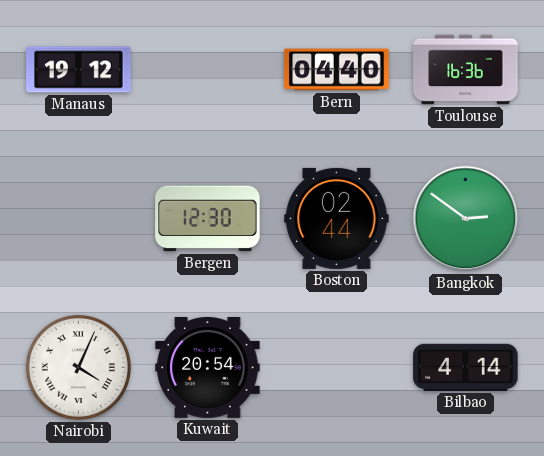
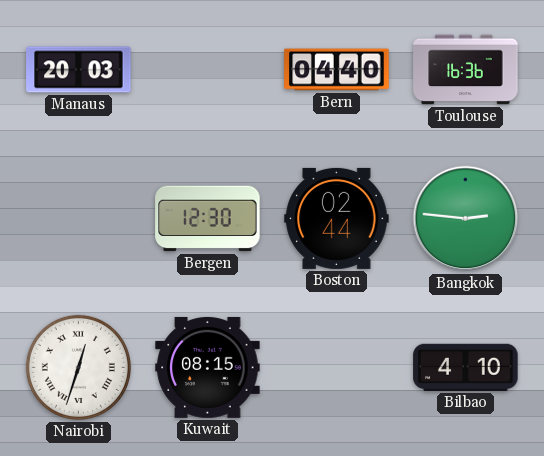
Manaus: 19:12 -> 20:03
Bangkok: 2:51 -> 2:46
Nairobi: 4:04 -> 12:33
Kuwait: 20:54 -> 08:15
Bilbao: 4:14 -> 4:10
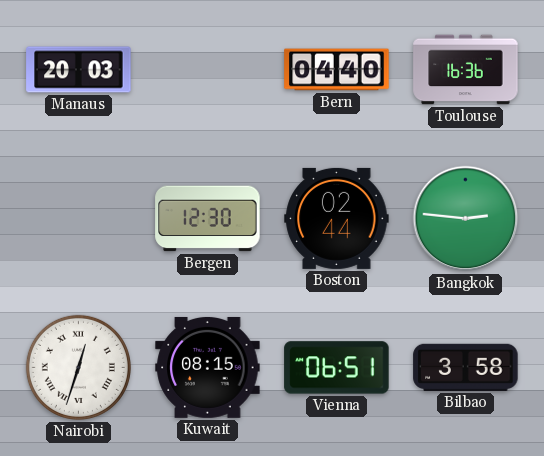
Vienna: none -> 06:51
Bilbao: 4:10 -> 3:58
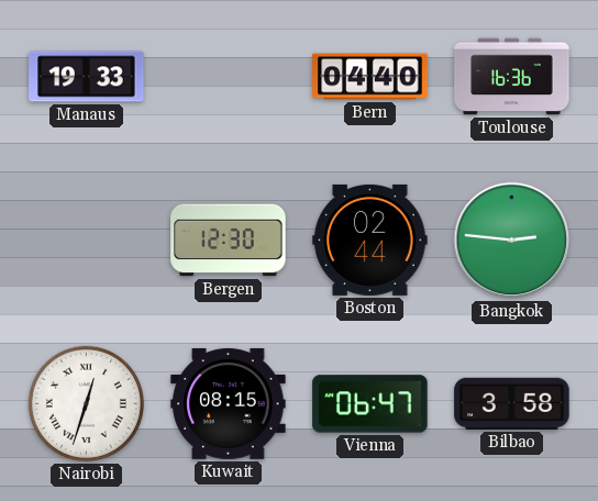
Manaus: 20:03 -> 19:33
Vienna: 06:51 -> 06:47
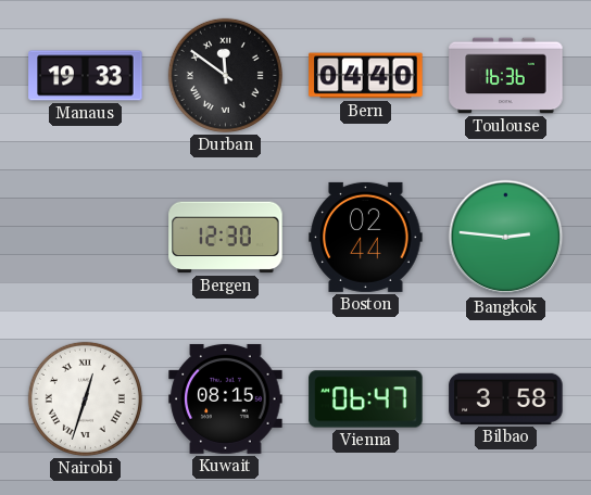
Durban: none -> 11:51
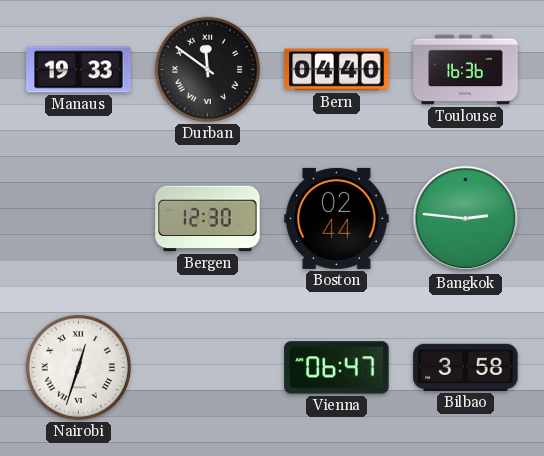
Kuwait: 08:15 -> none
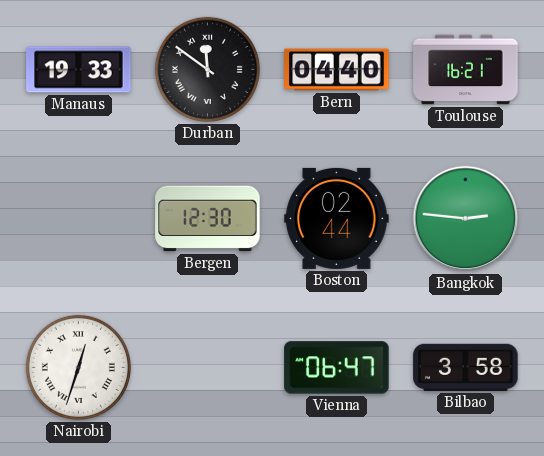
Toulouse: 16:36 -> 16:21
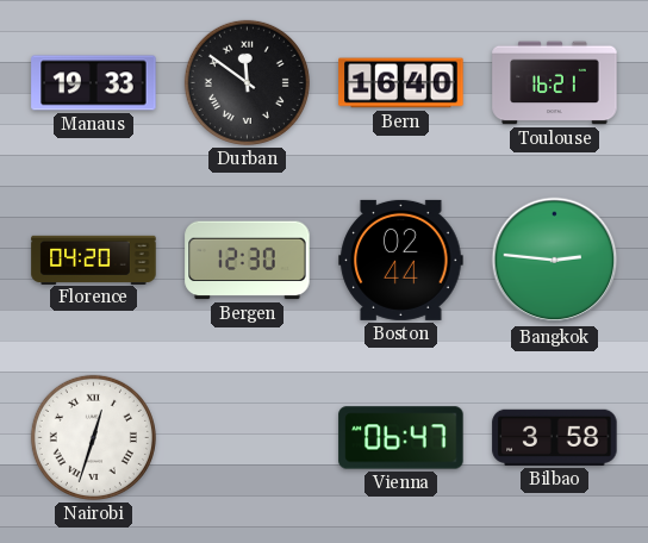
Bern: 04:40 -> 16:40
Florence: none -> 04:20
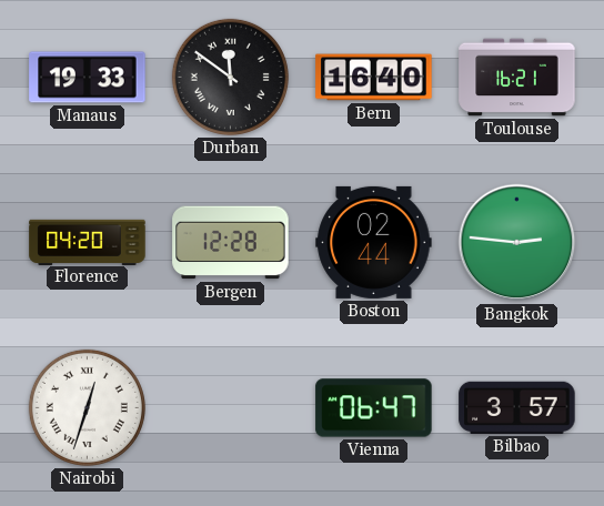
Bergen: 12:30 -> 12:28
Bilbao: 3:58 -> 3:57
